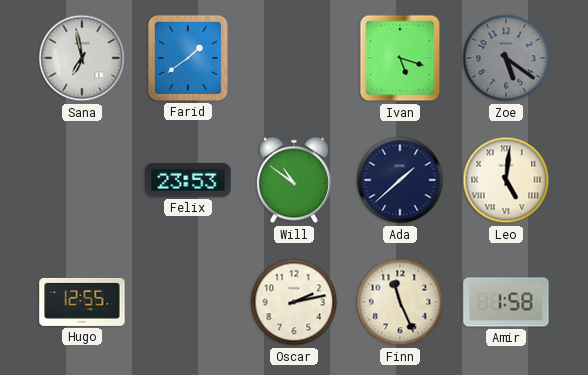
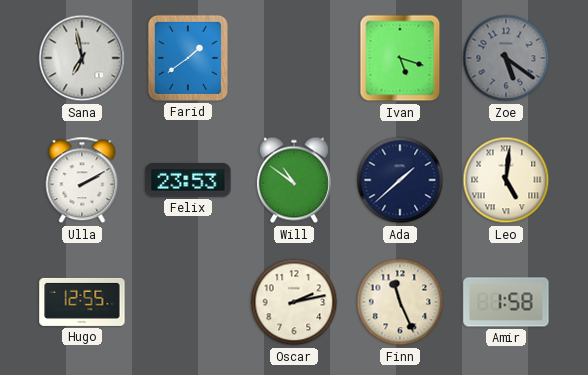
Ulla: none -> 2:10
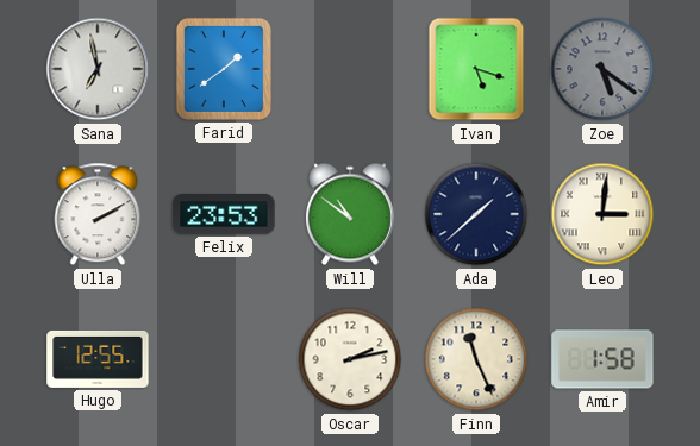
Leo: 5:01 -> 3:01
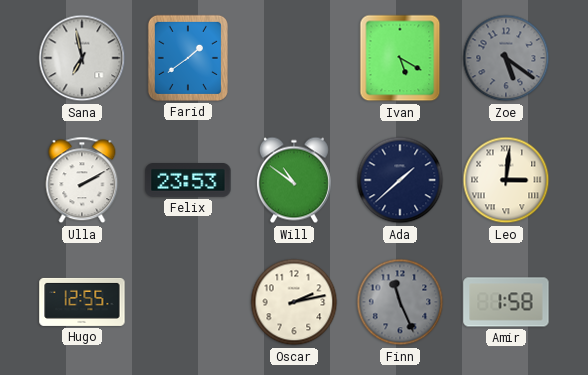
Ivan: 5:18 -> 5:20
Finn dial: cream -> grey
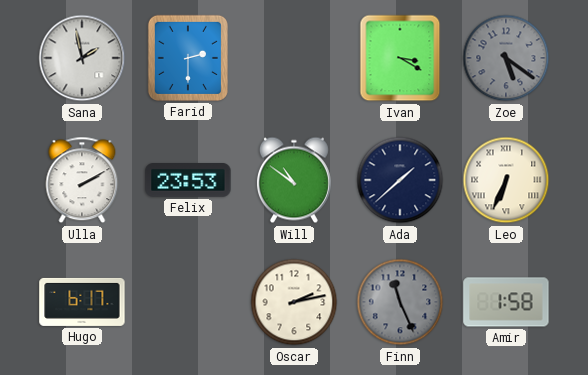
Sana: 6:58 -> 1:58
Farid: 1:39 -> 2:30
Ivan: 5:20 -> 3:20
Leo: 3:01 -> 6:34
Hugo: 12:55 -> 6:17
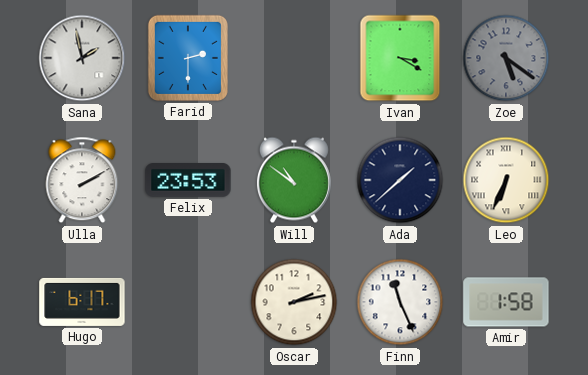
Finn dial: grey -> white
